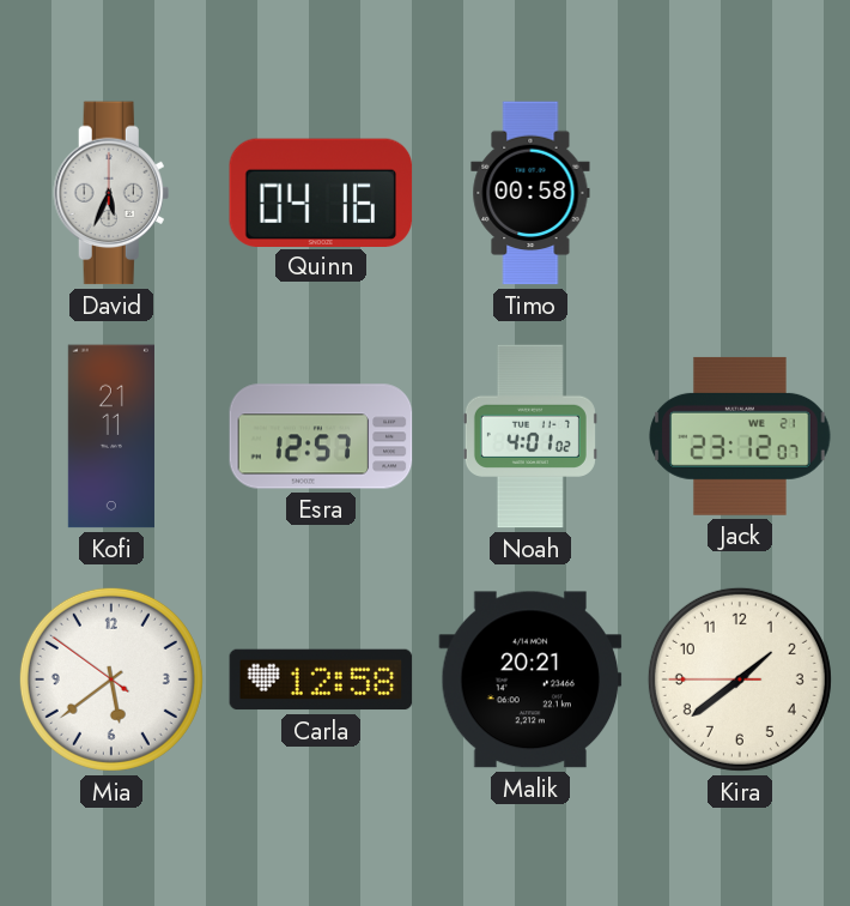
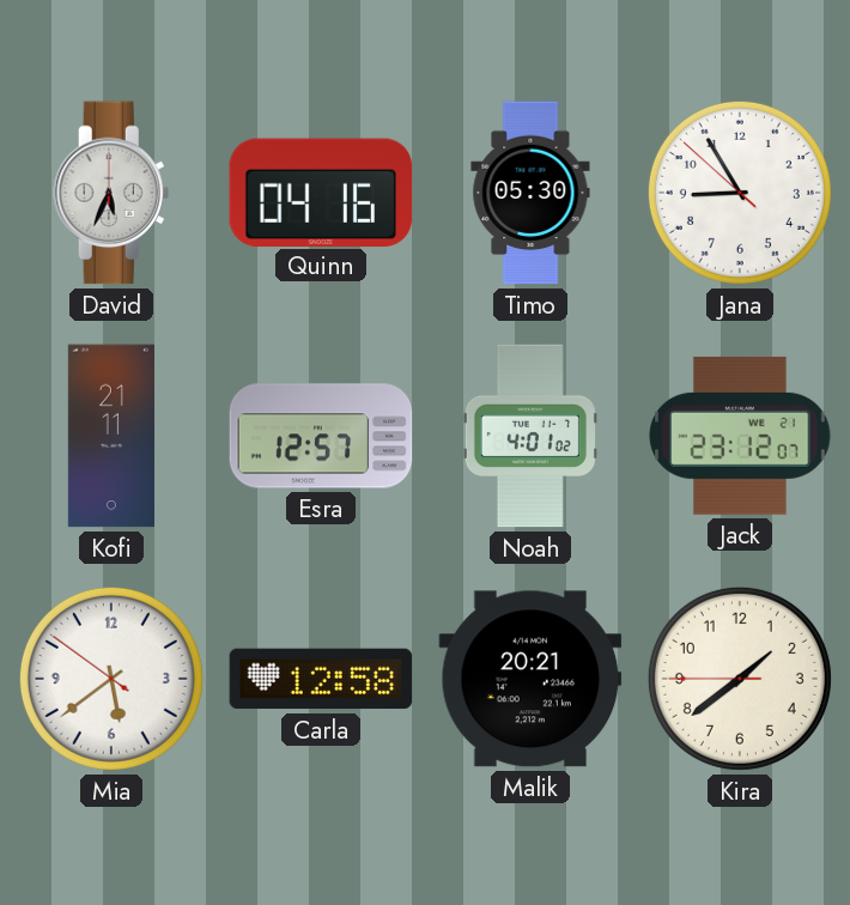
Timo: 00:58 -> 05:30
Jana: none -> 8:54
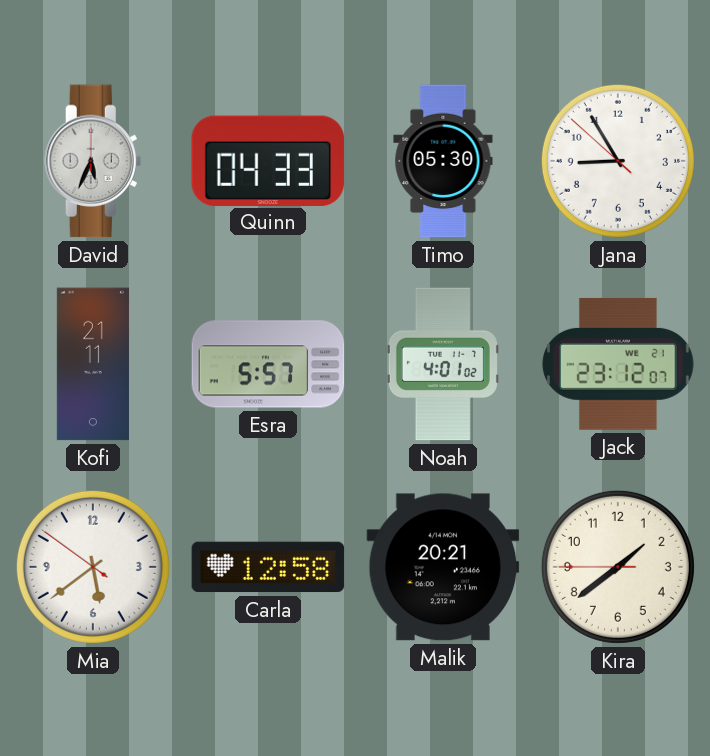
Quinn: 04:16 -> 04:33
Esra: 12:57 -> 5:57
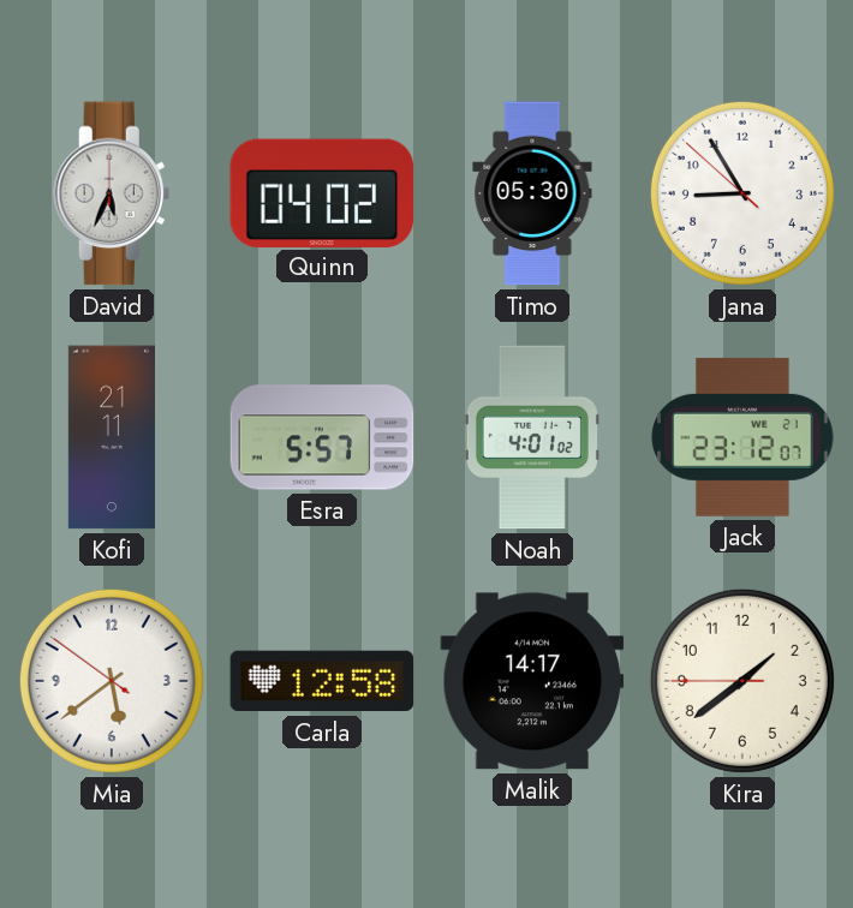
Quinn: 04:33 -> 04:02
Malik: 20:21 -> 14:17
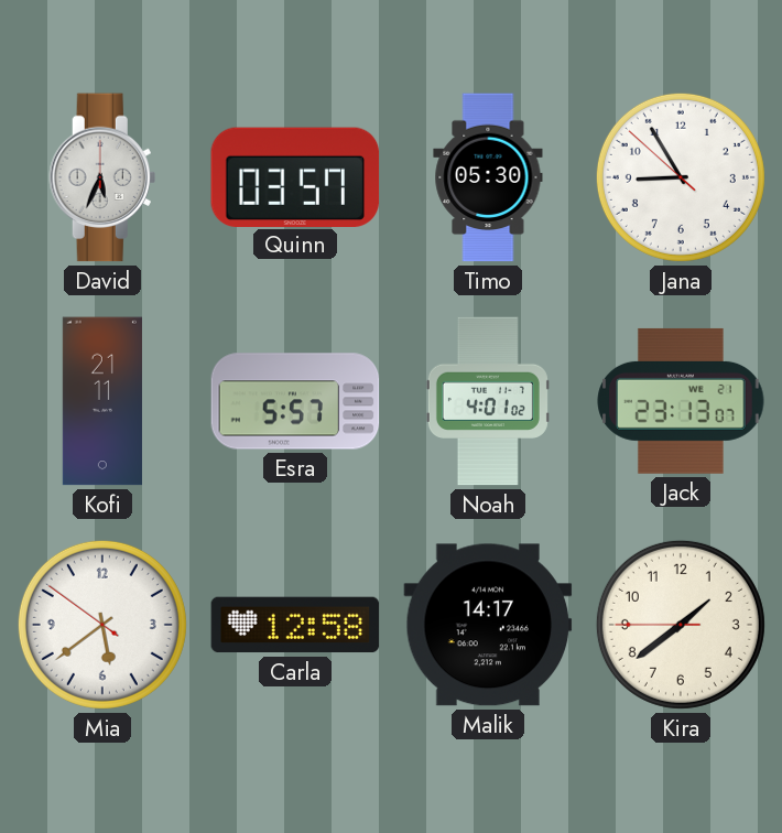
Quinn: 04:02 -> 03:57
Jack: 23:12 -> 23:13
